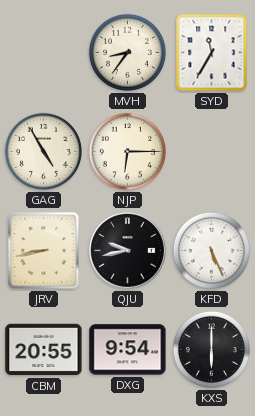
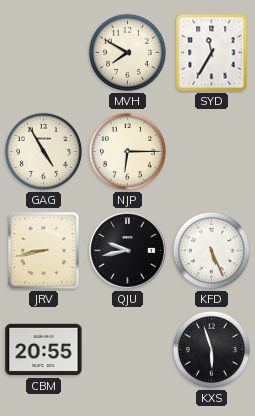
MVH: 8:36 -> 7:50
DXG: 9:54 -> none
KXS: 6:00 -> 5:57
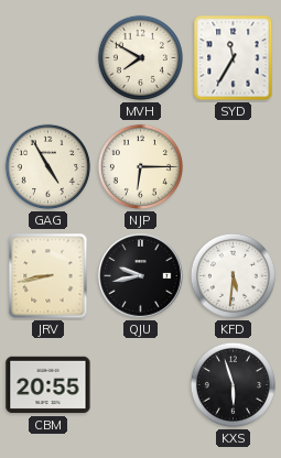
KFD: 5:26 -> 5:31
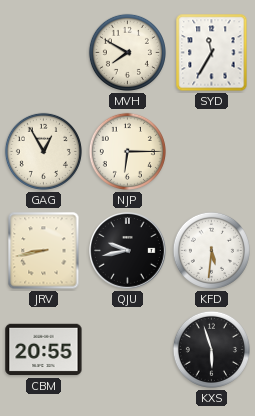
GAG: 4:55 -> 12:55
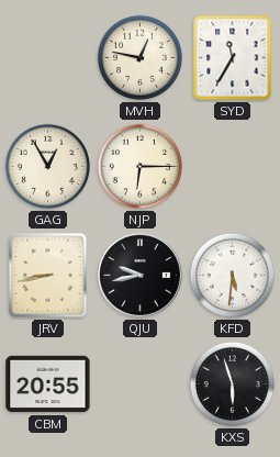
MVH: 7:50 -> 12:47
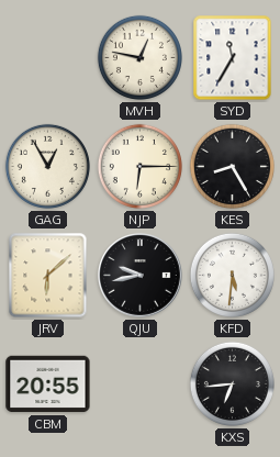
KES: none -> 8:25
JRV: 8:43 -> 6:08
KXS: 5:57 -> 6:44
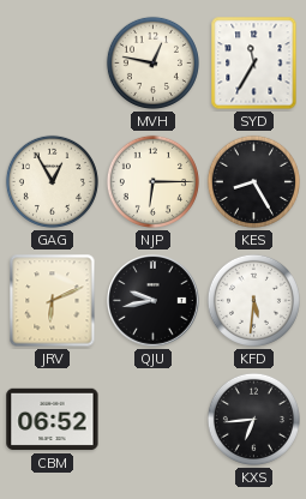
JRV: 6:08 -> 6:11
CBM: 20:55 -> 06:52
